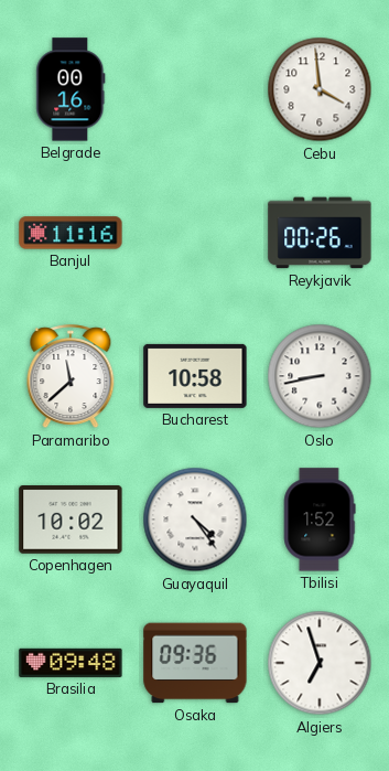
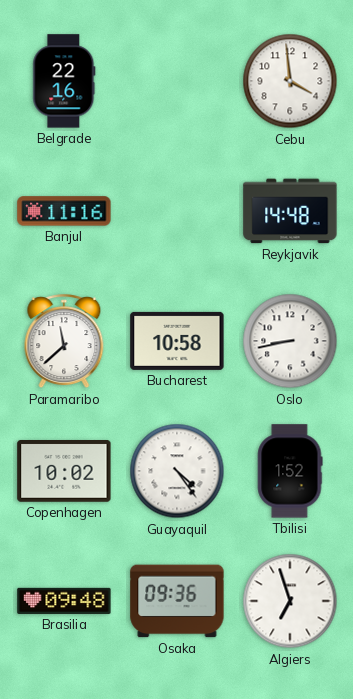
Belgrade: 00:16 -> 22:16
Reykjavik: 00:26 -> 14:48
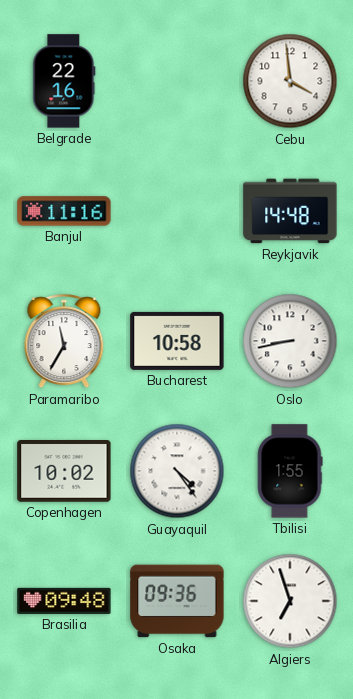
Paramaribo: 11:38 -> 11:35
Tbilisi: 1:52 -> 1:55
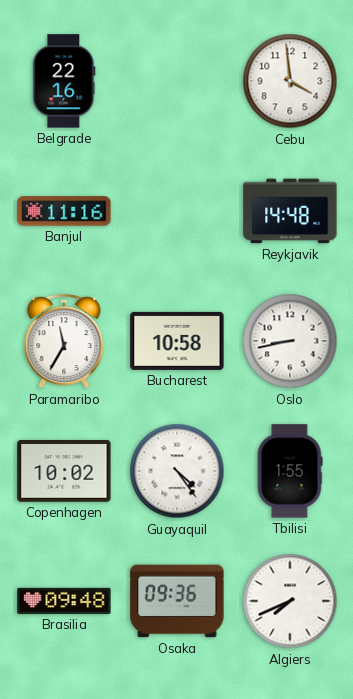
Algiers: 6:57 -> 7:41
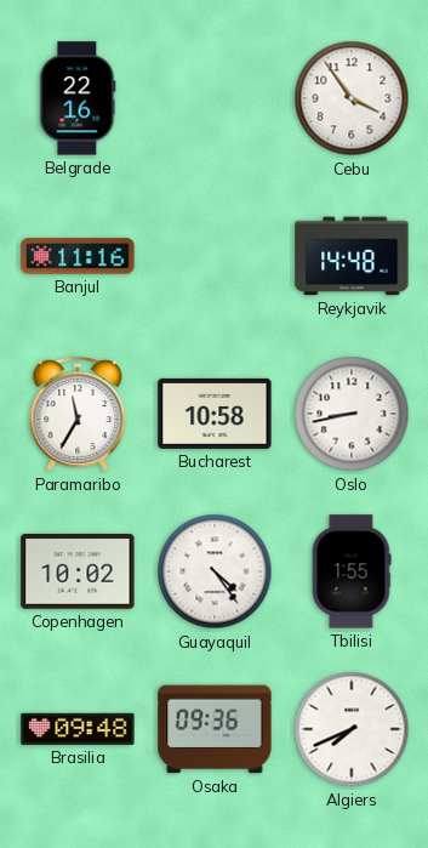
Cebu: 3:59 -> 3:54
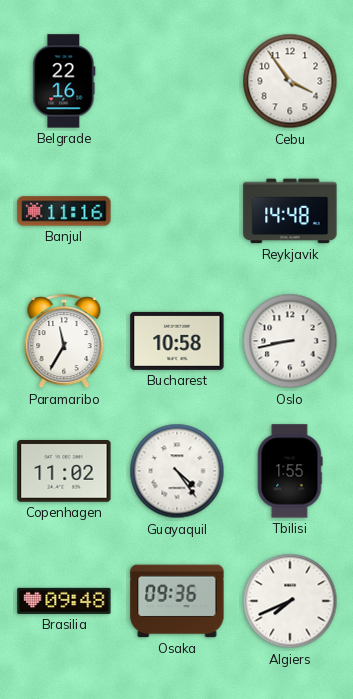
Copenhagen: 10:02 -> 11:02
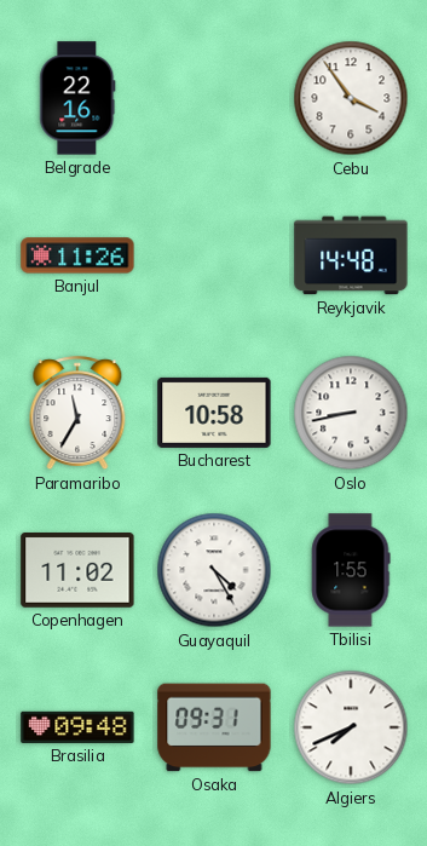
Banjul: 11:16 -> 11:26
Guayaquil: 4:24 -> 4:25
Osaka: 09:36 -> 09:31
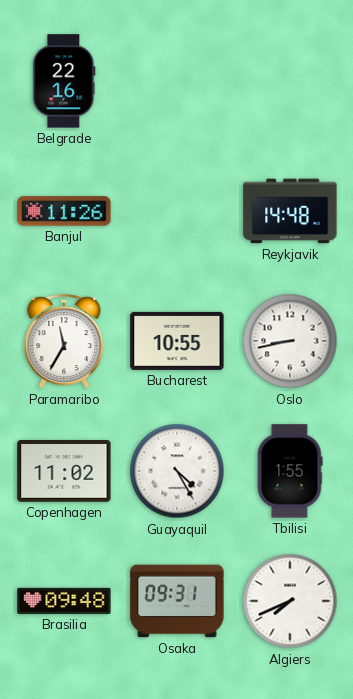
Cebu: 3:54 -> none
Bucharest: 10:58 -> 10:55
